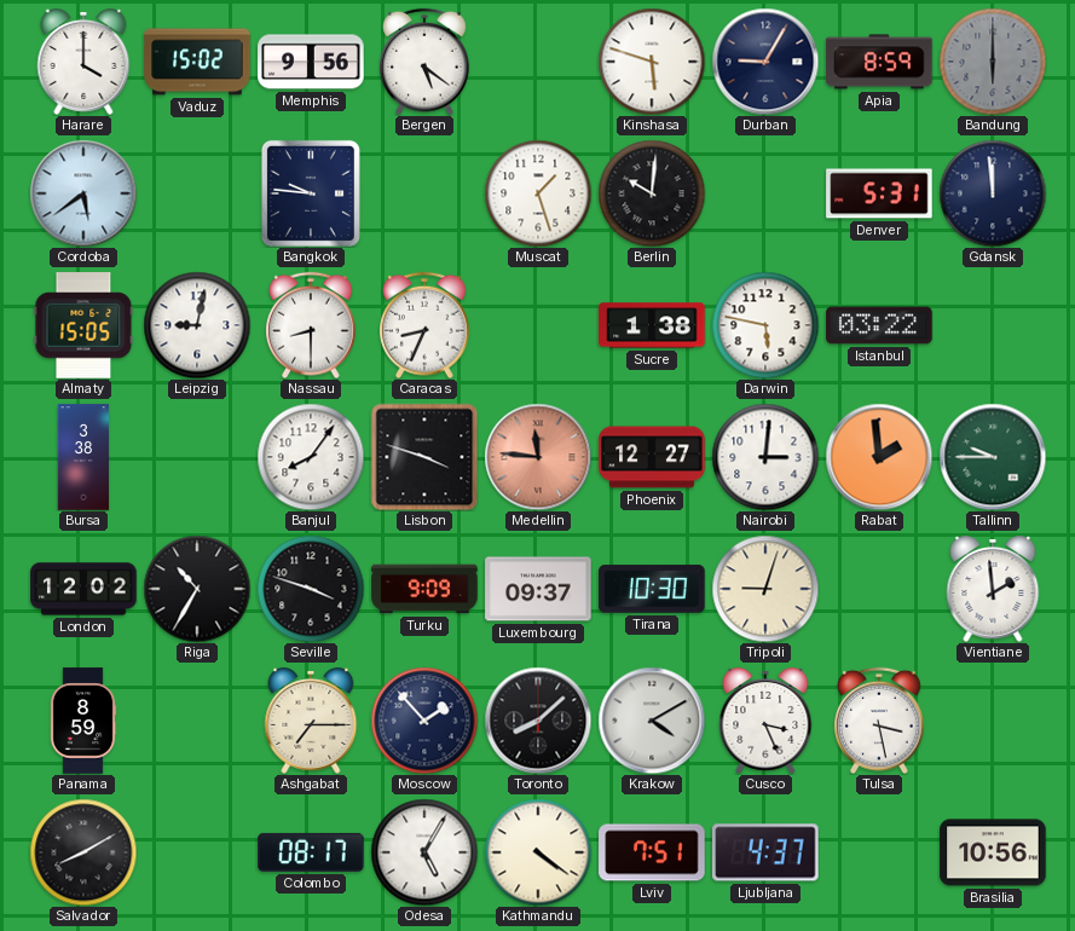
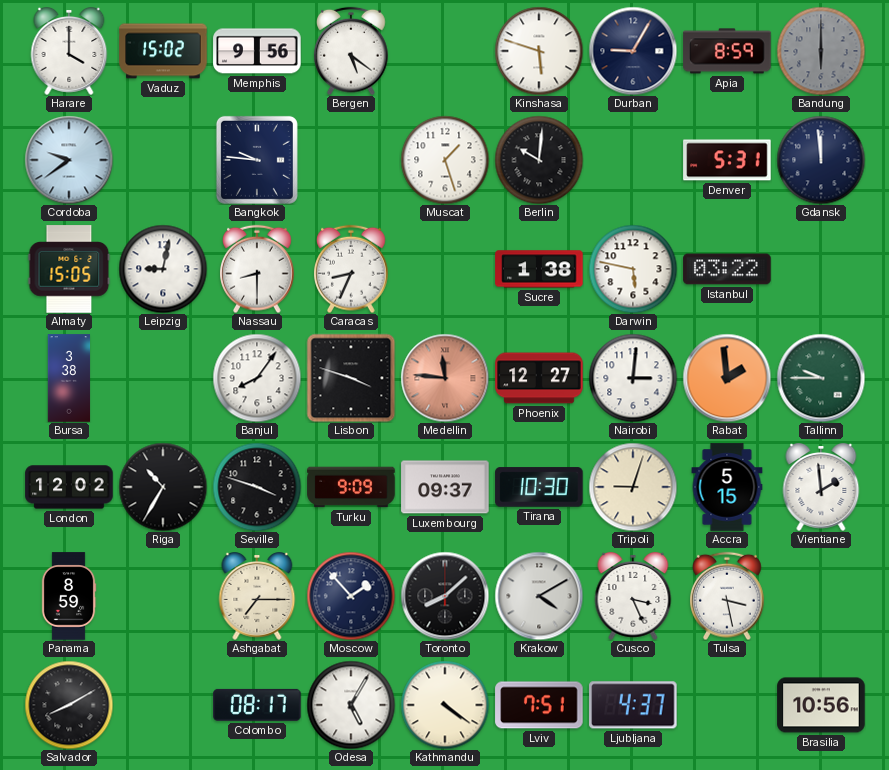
Cordoba: 5:39 -> 9:39
Accra: none -> 5:15
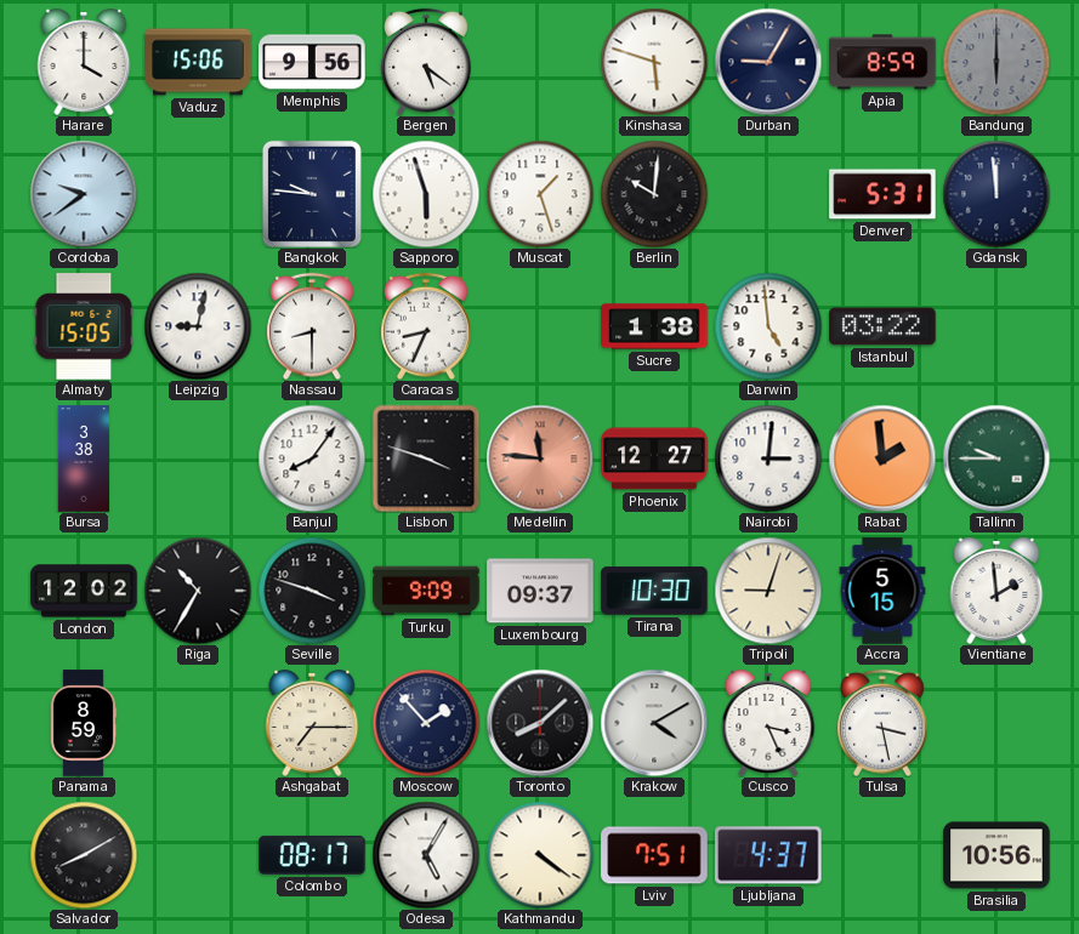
Vaduz: 15:02 -> 15:06
Sapporo: none -> 5:57
Darwin: 5:47 -> 4:59
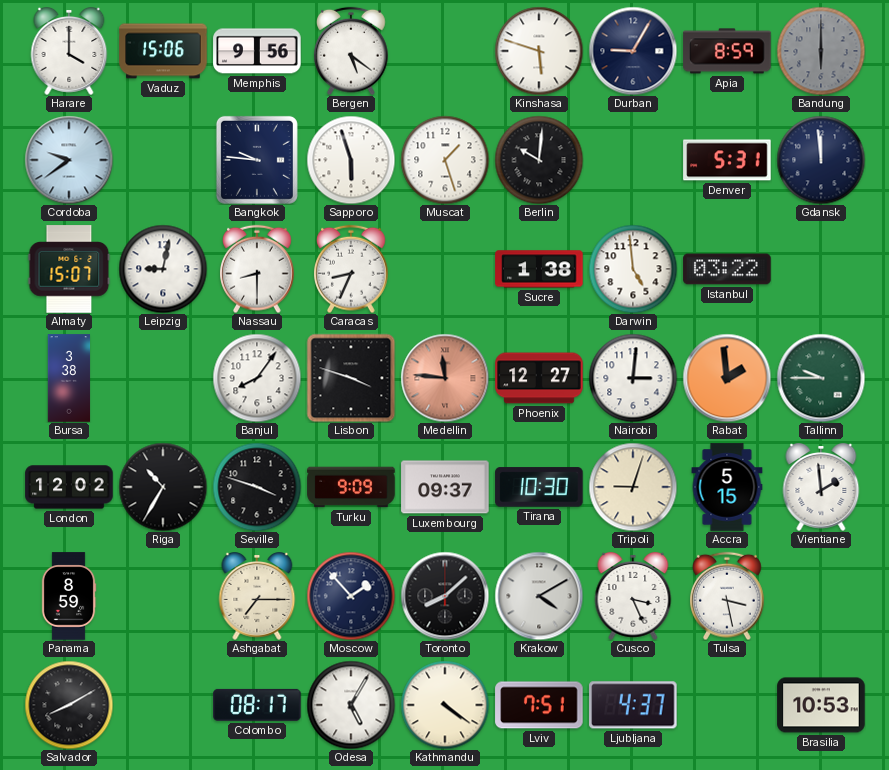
Almaty: 15:05 -> 15:07
Brasilia: 10:56 -> 10:53
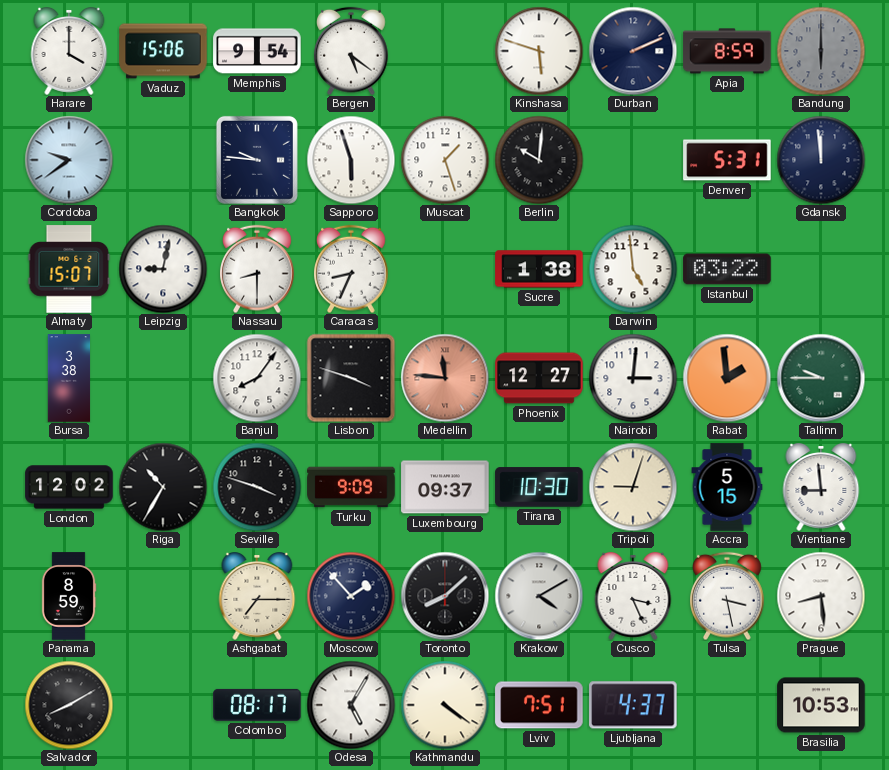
Memphis: 9:56 -> 9:54
Durban: 9:05 -> 2:11
Vientiane: 1:59 -> 8:59
Prague: none -> 8:29
